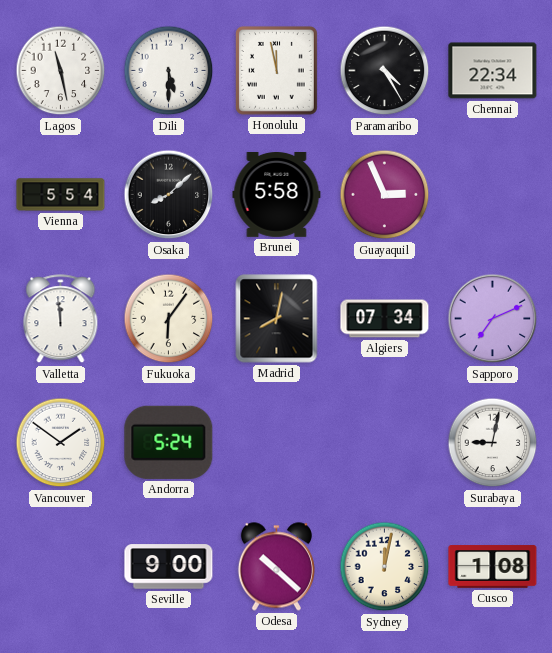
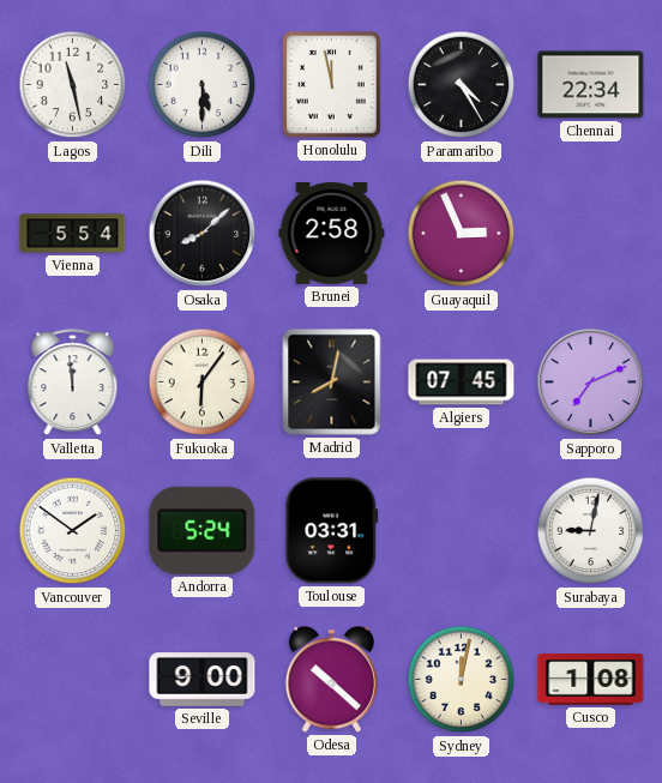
Brunei: 5:58 -> 2:58
Algiers: 07:34 -> 07:45
Toulouse: none -> 03:31
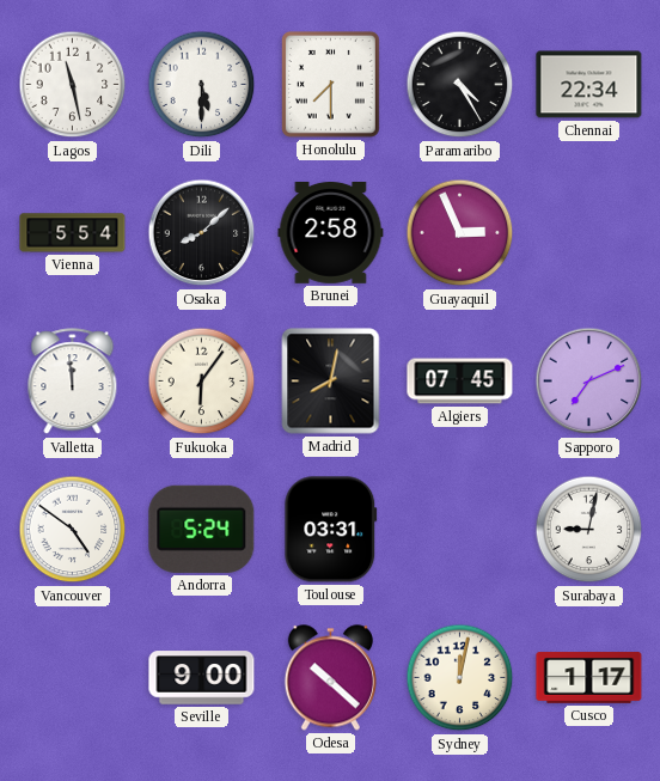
Honolulu: 11:58 -> 7:30
Vancouver: 1:51 -> 4:51
Cusco: 1:08 -> 1:17
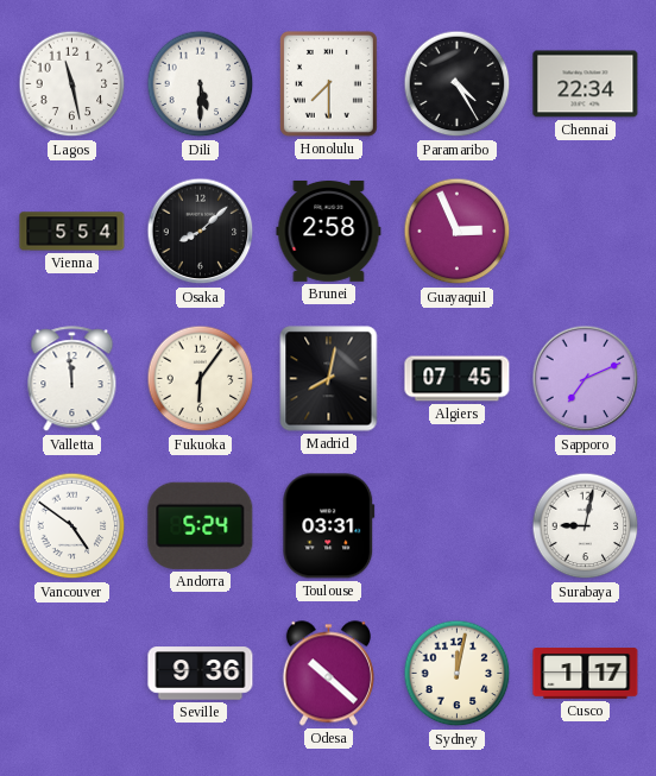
Seville: 9:00 -> 9:36
